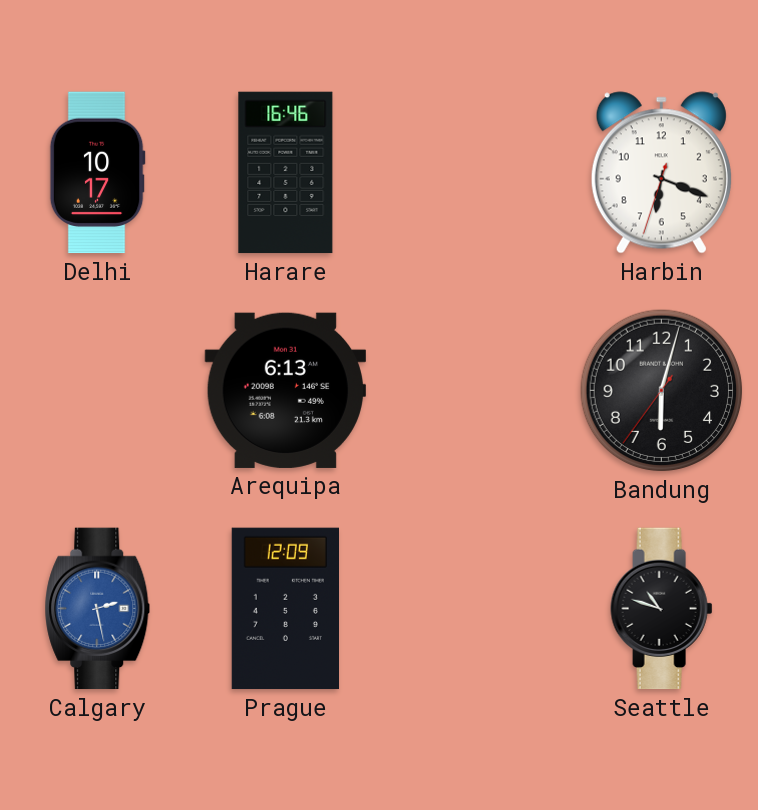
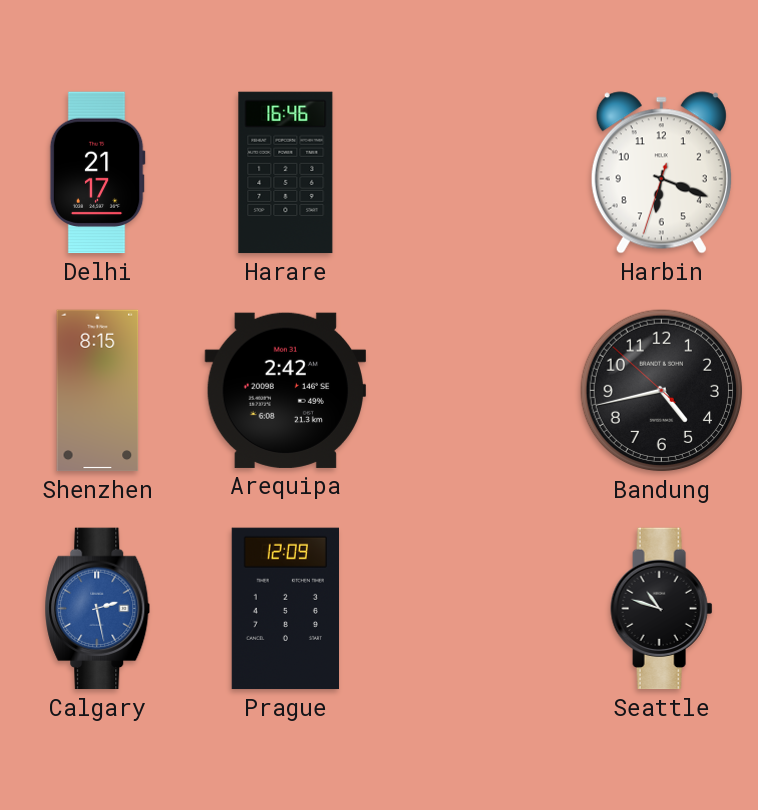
Delhi: 10:17 -> 21:17
Shenzhen: none -> 8:15
Arequipa: 6:13 -> 2:42
Bandung: 6:02 -> 4:42
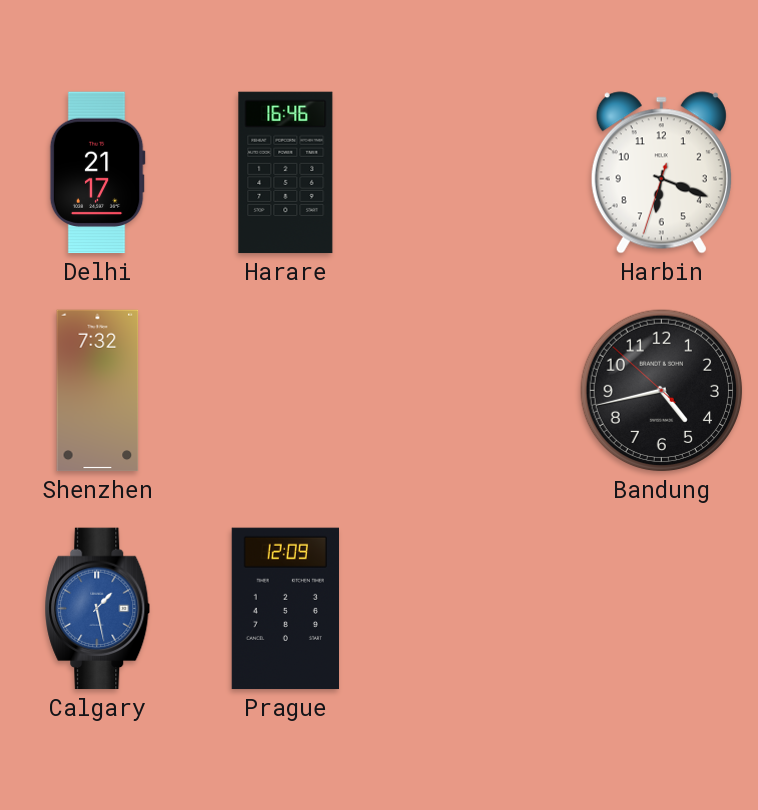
Shenzhen: 8:15 -> 7:32
Arequipa: 2:42 -> none
Calgary: 2:28 -> 1:28
Seattle: 10:48 -> none
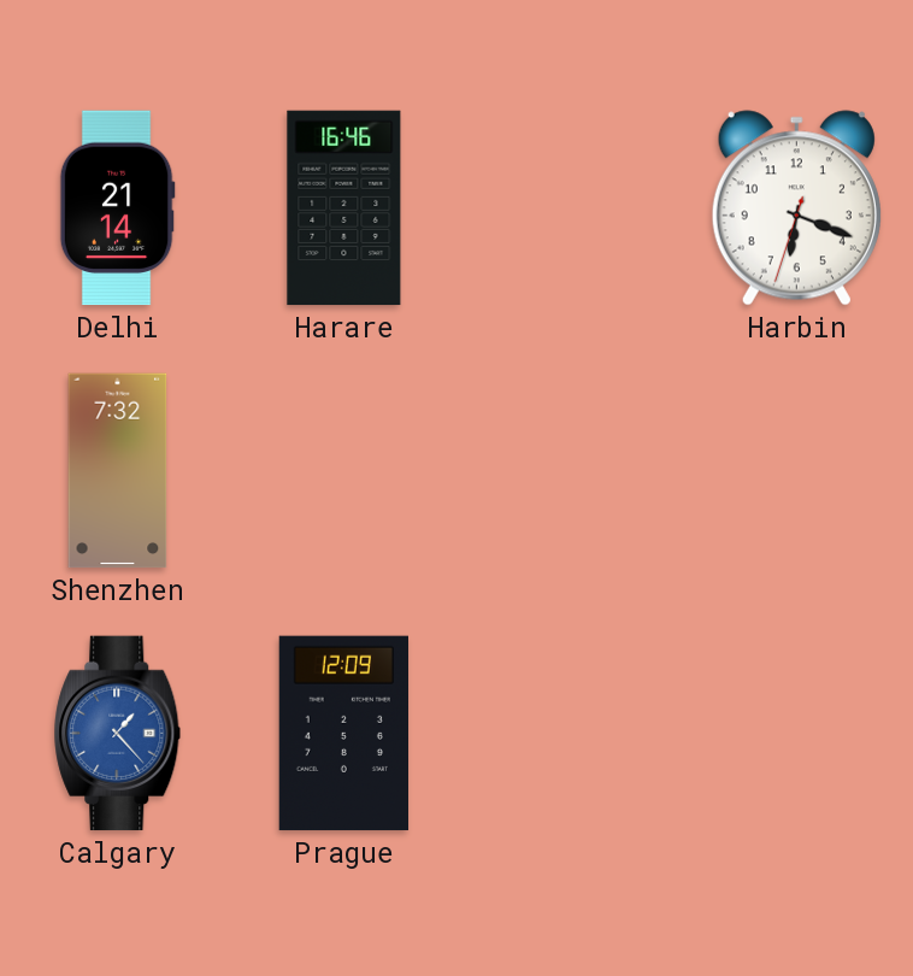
Delhi: 21:17 -> 21:14
Bandung: 4:42 -> none
Calgary: 1:28 -> 1:23
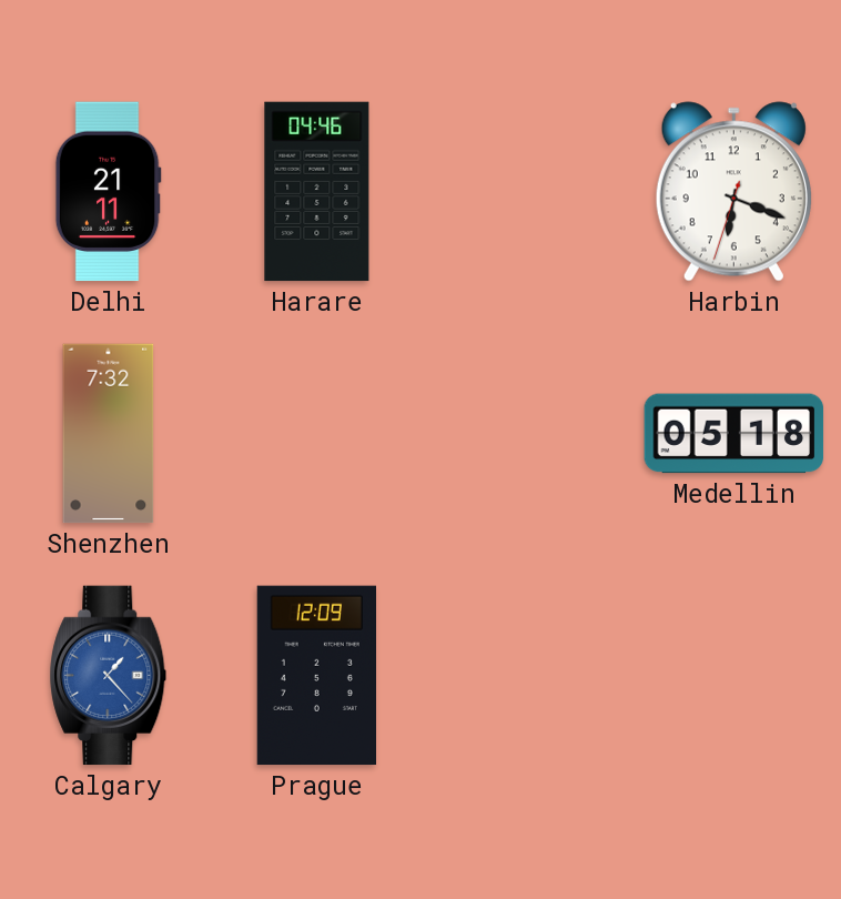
Delhi: 21:14 -> 21:11
Harare: 16:46 -> 04:46
Medellin: none -> 05:18
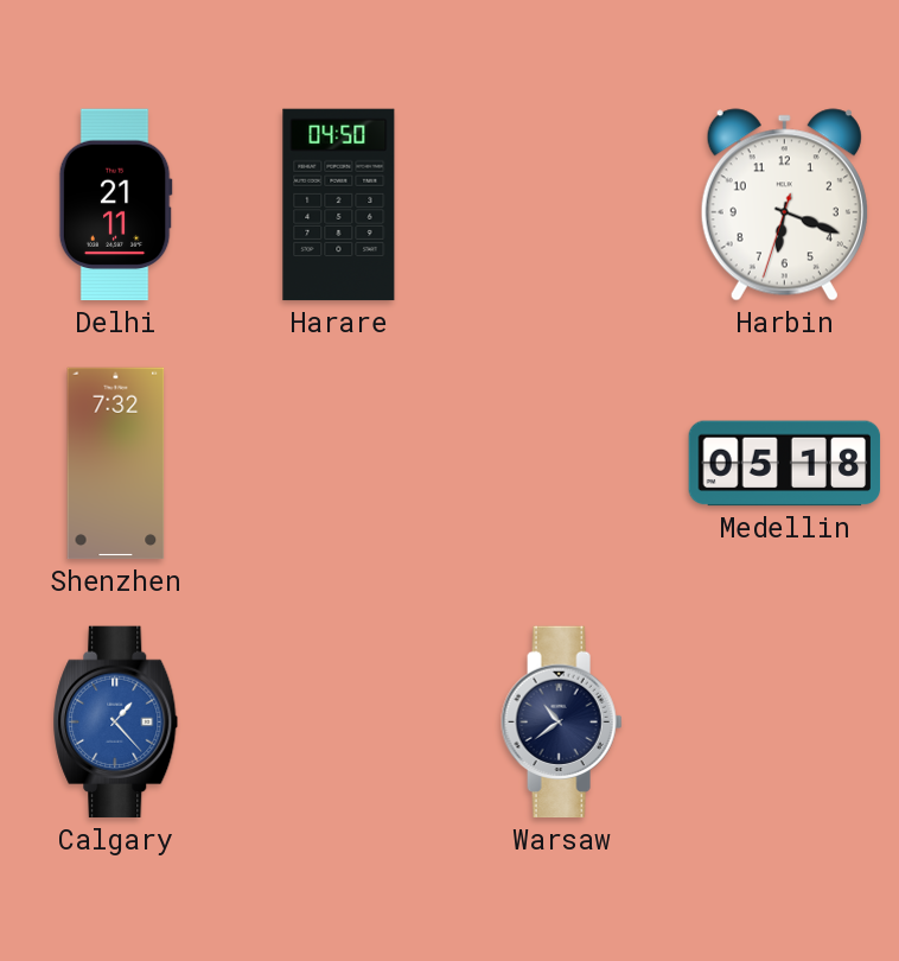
Harare: 04:46 -> 04:50
Prague: 12:09 -> none
Warsaw: none -> 10:39
